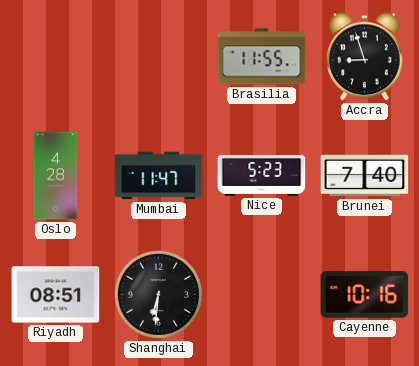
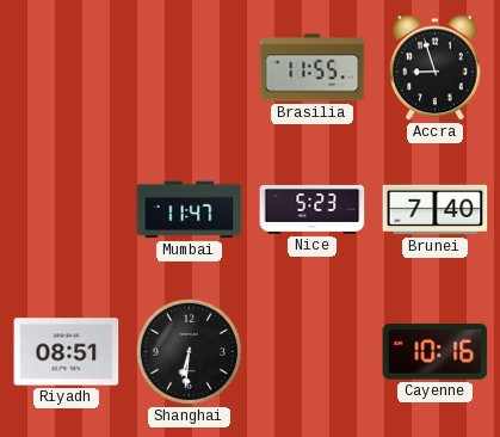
Oslo: 4:28 -> none
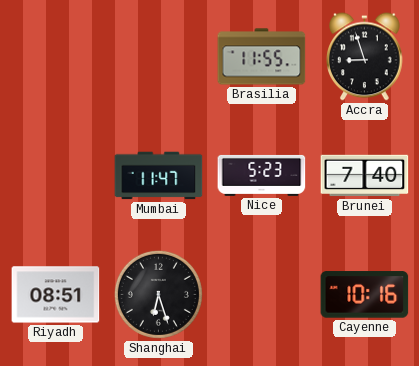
Shanghai: 6:31 -> 6:27
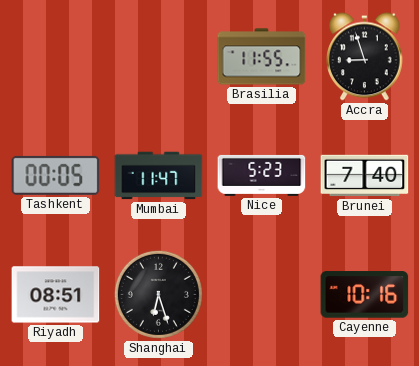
Tashkent: none -> 00:05
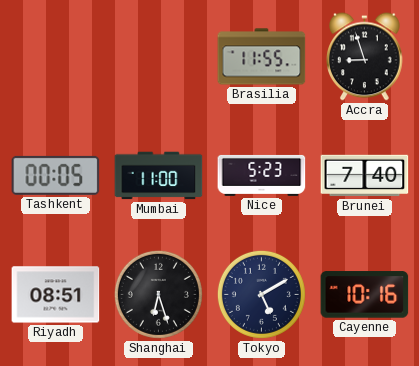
Mumbai: 11:47 -> 11:00
Tokyo: none -> 5:10
